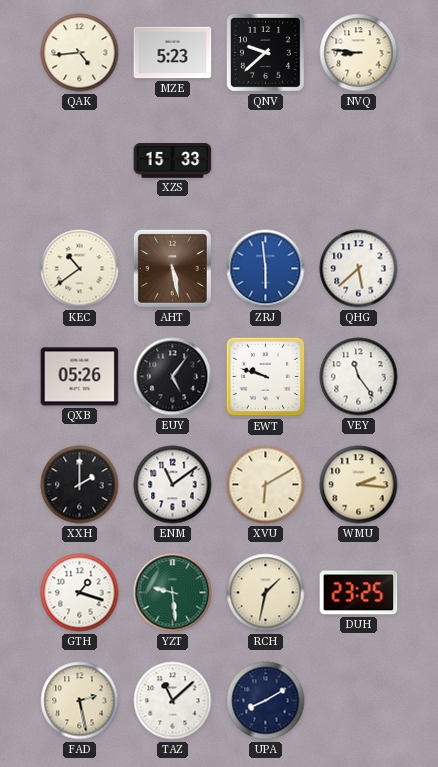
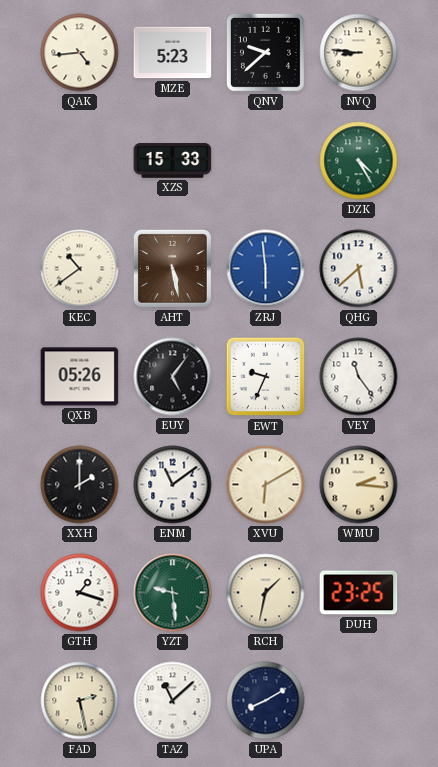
DZK: none -> 4:25
EWT: 9:48 -> 9:34
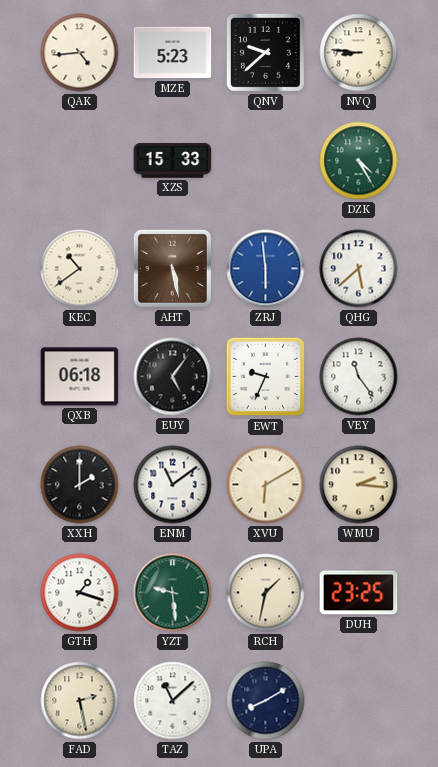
QXB: 05:26 -> 06:18
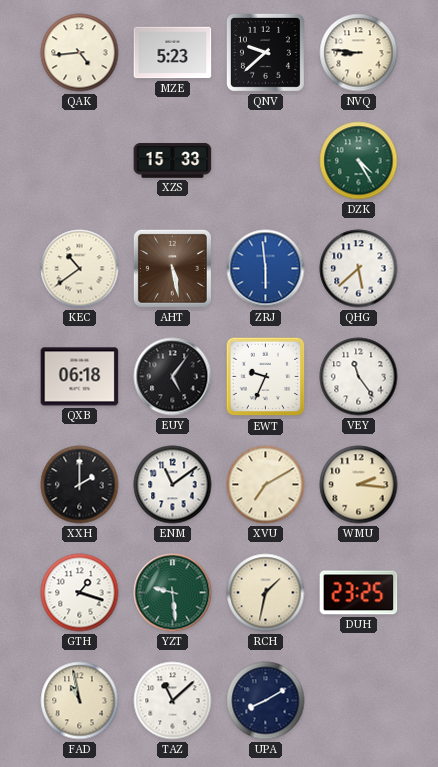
XVU: 6:10 -> 7:10
FAD: 2:28 -> 10:58
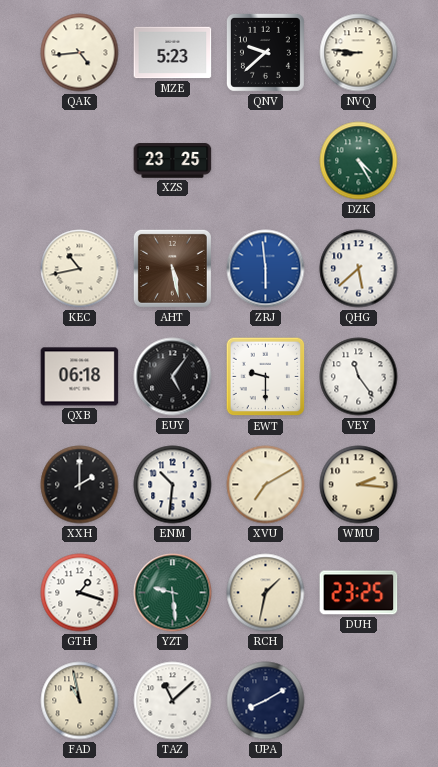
XZS: 15:33 -> 23:25
KEC: 10:39 -> 10:43
EWT: 9:34 -> 9:30
ENM: 11:09 -> 10:31
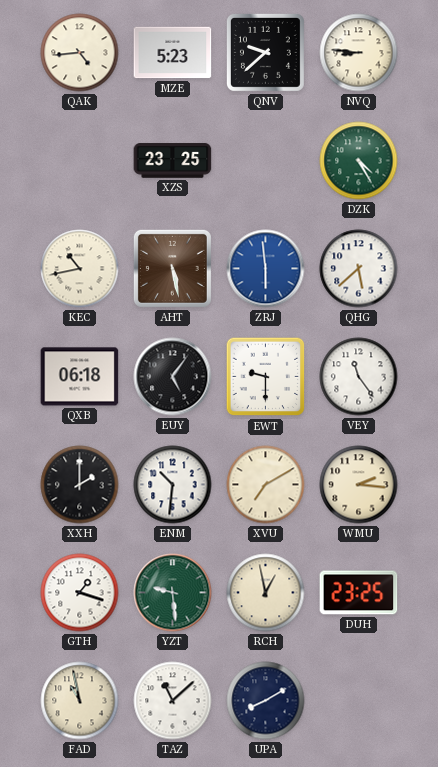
RCH: 1:32 -> 12:58
